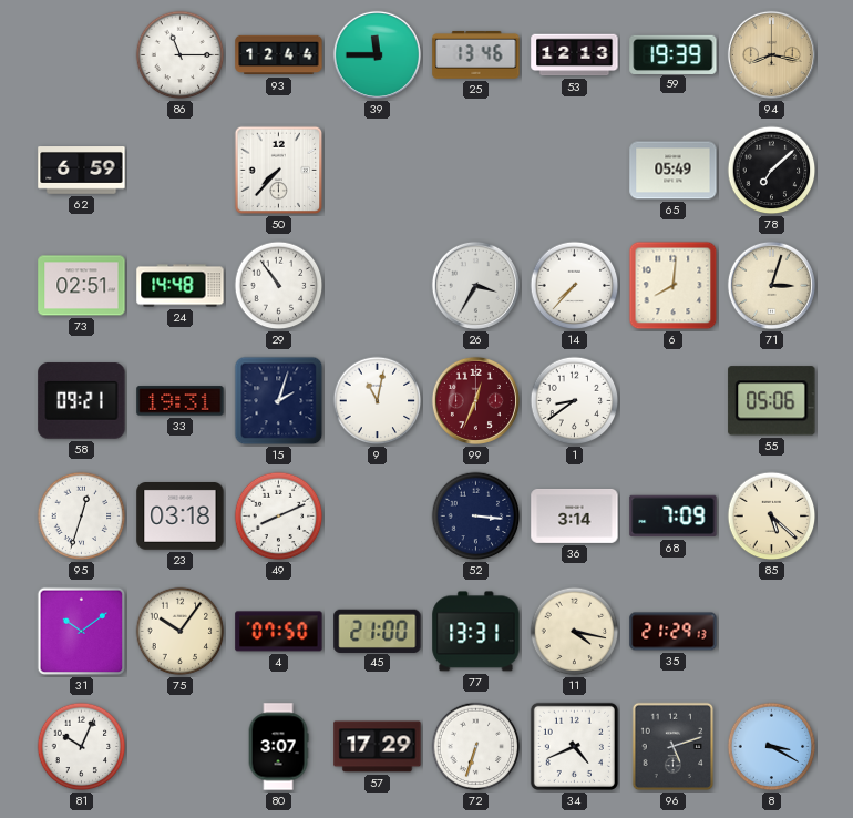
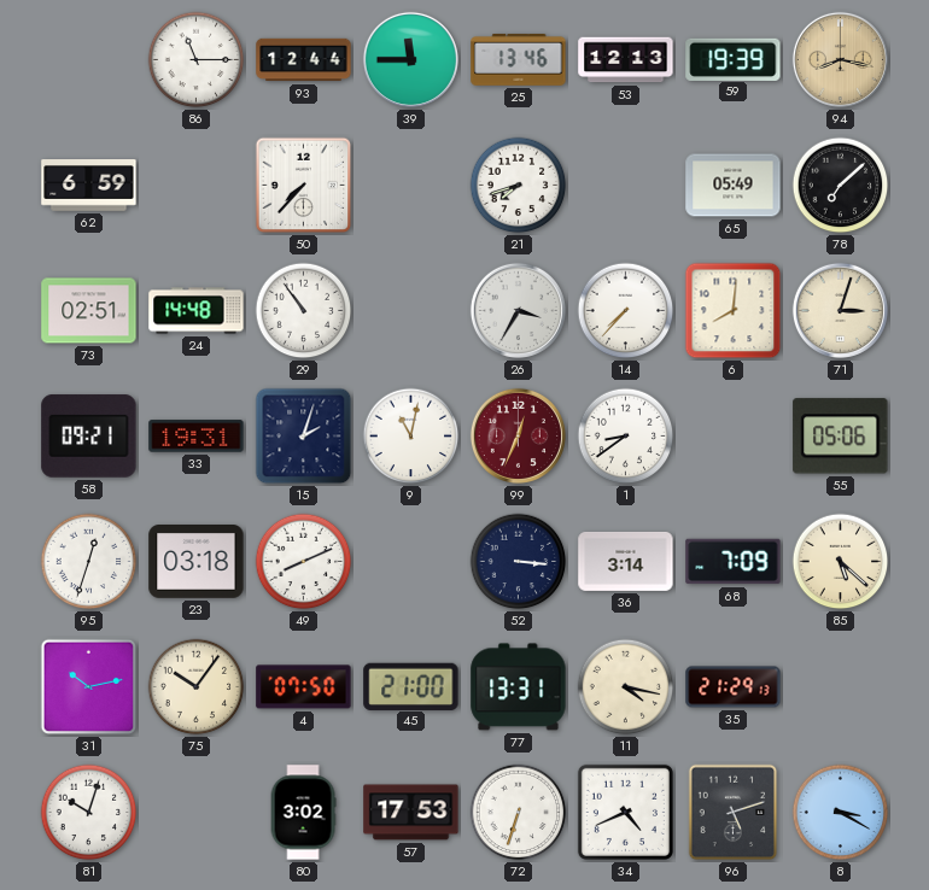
21: none -> 7:42
31: 10:09 -> 10:13
81: 10:04 -> 10:03
80: 3:07 -> 3:02
57: 17:29 -> 17:53
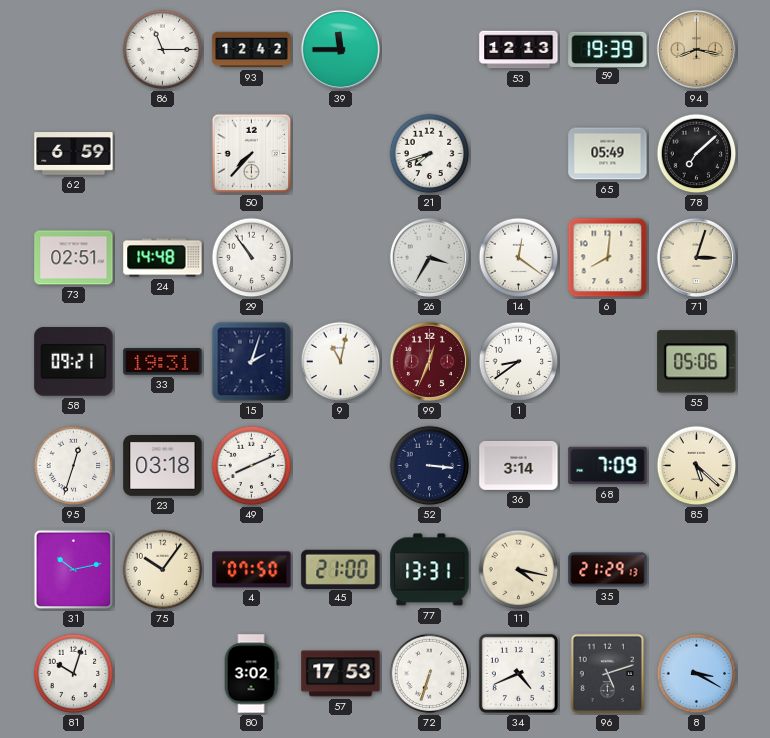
93: 12:44 -> 12:42
25: 13:46 -> none
14: 7:37 -> 12:21
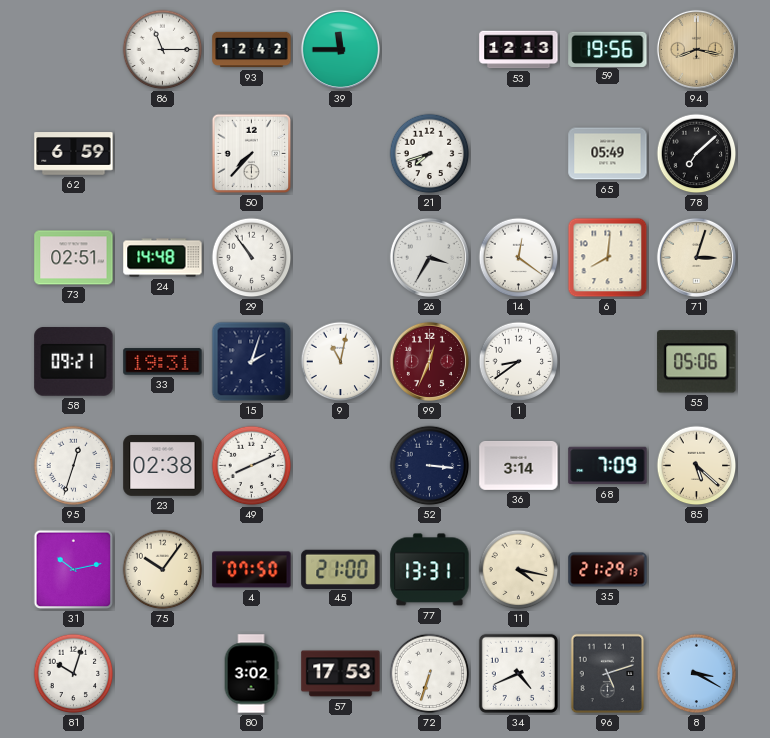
59: 19:39 -> 19:56
23: 03:18 -> 02:38
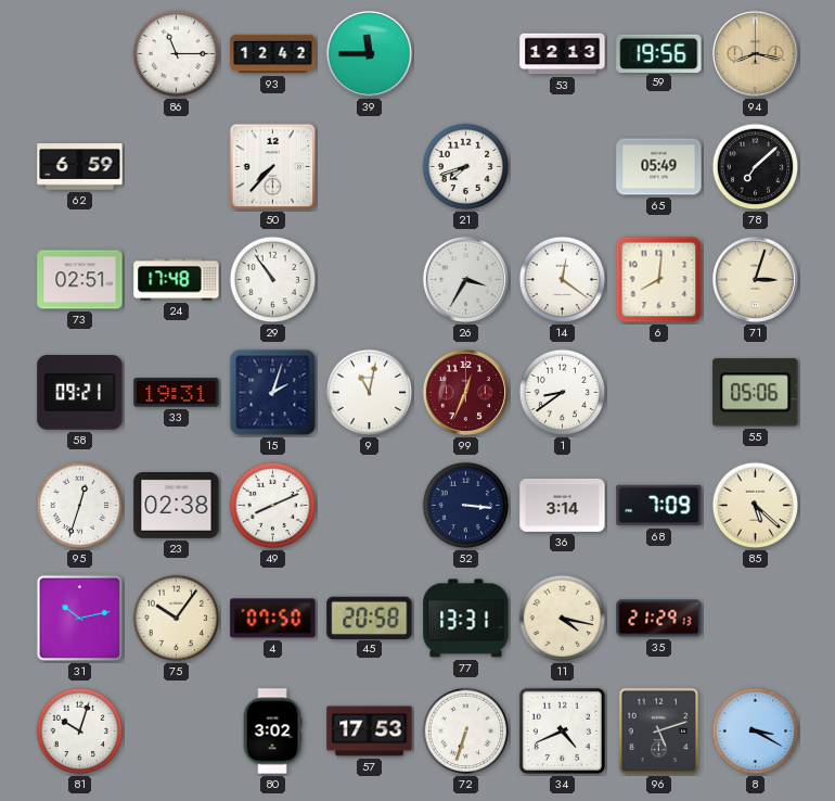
24: 14:48 -> 17:48
45: 21:00 -> 20:58
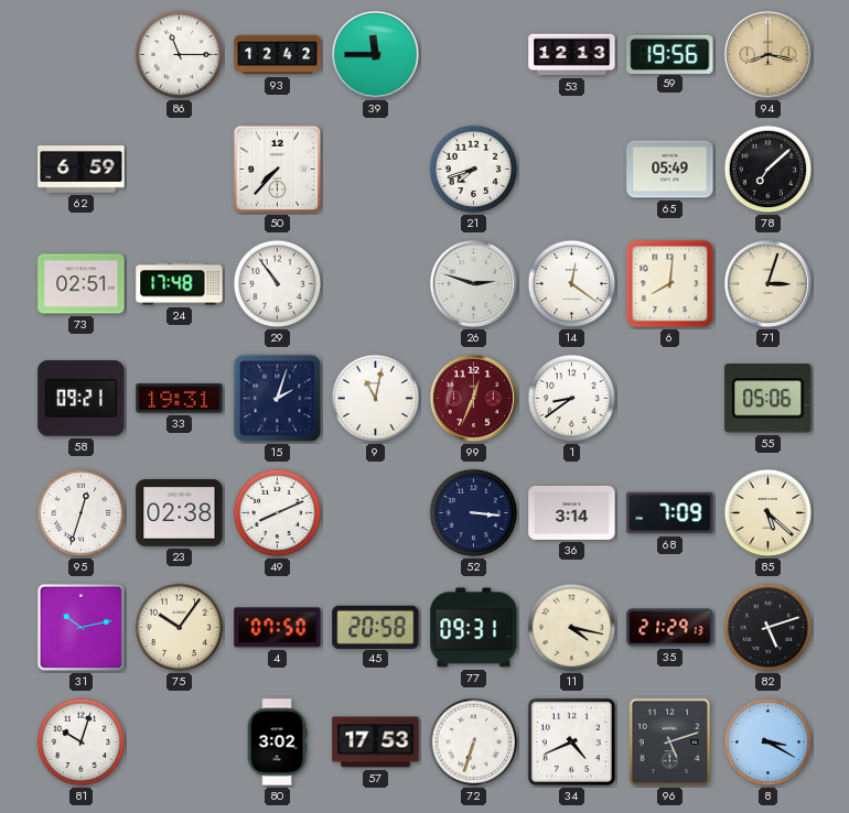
26: 3:35 -> 2:48
77: 13:31 -> 09:31
82: none -> 5:12
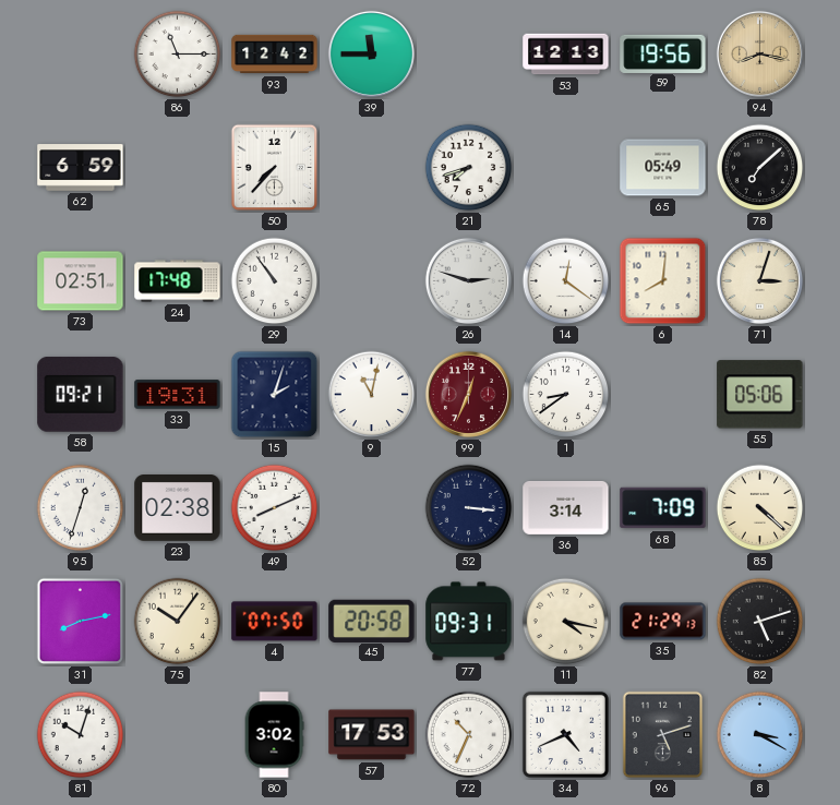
85: 5:22 -> 4:22
31: 10:13 -> 8:13
72: 6:33 -> 10:34
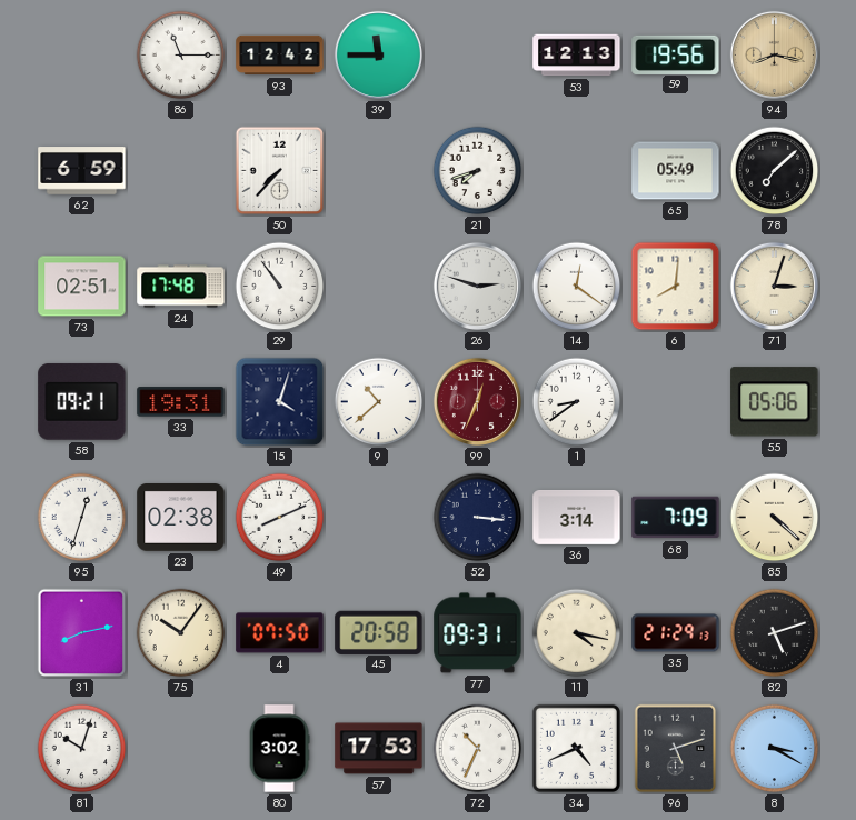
15: 2:03 -> 4:03
9: 11:02 -> 10:38
